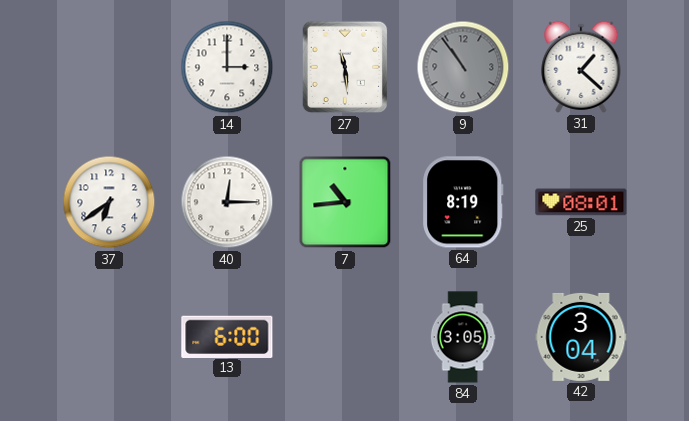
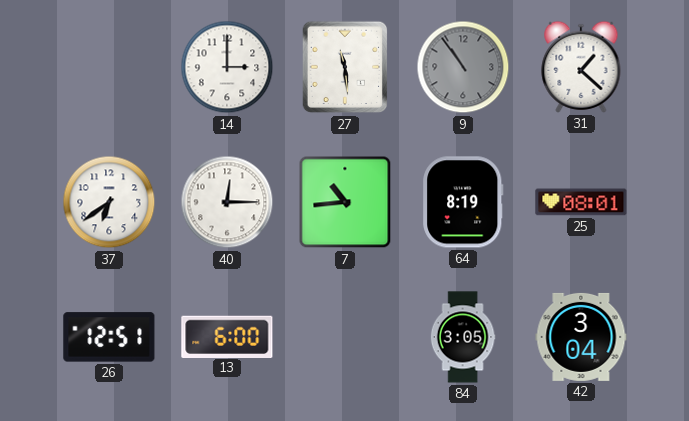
26: none -> 12:51
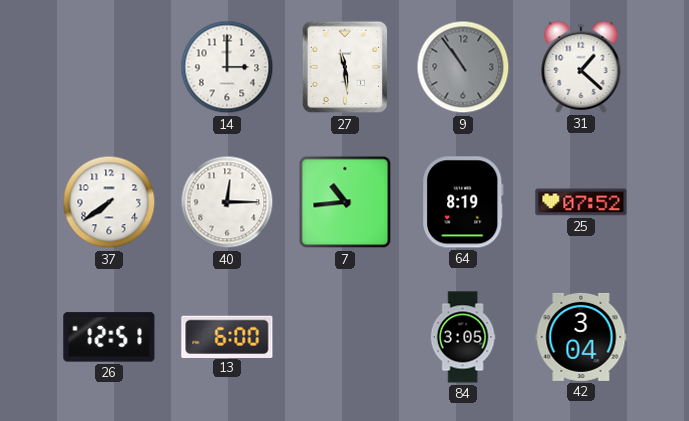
37: 6:39 -> 7:39
25: 08:01 -> 07:52
